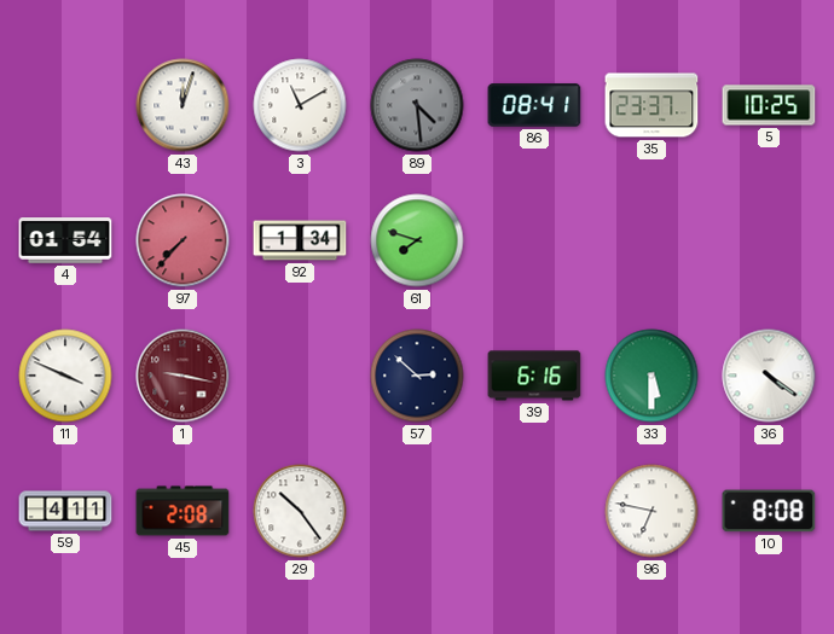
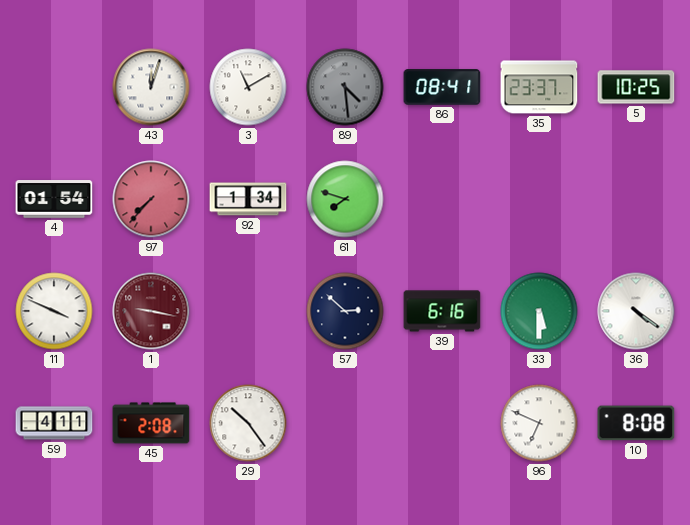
96: 6:47 -> 6:49
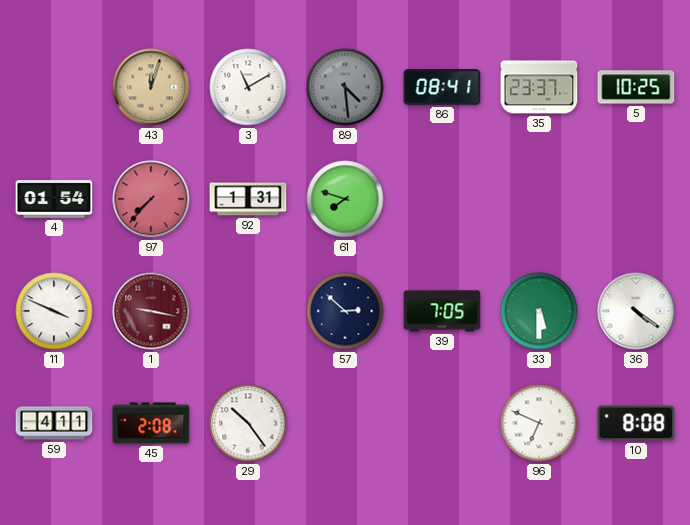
43 dial: white -> champagne
92: 1:34 -> 1:31
39: 6:16 -> 7:05
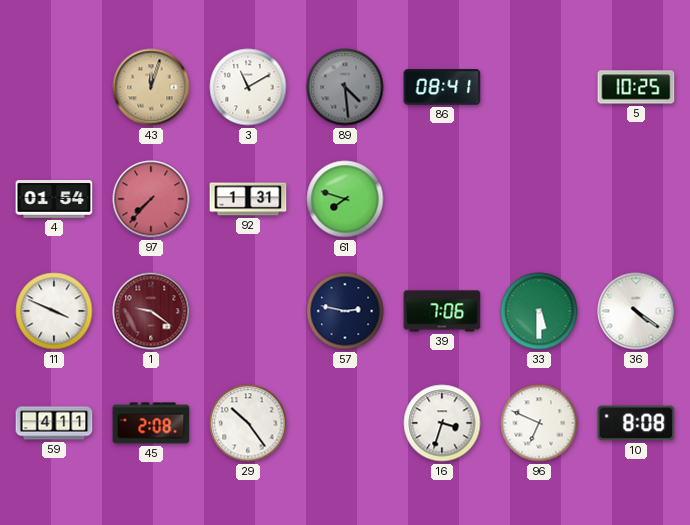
35: 23:37 -> none
1: 9:17 -> 9:21
57: 2:52 -> 2:47
39: 7:05 -> 7:06
16: none -> 3:33
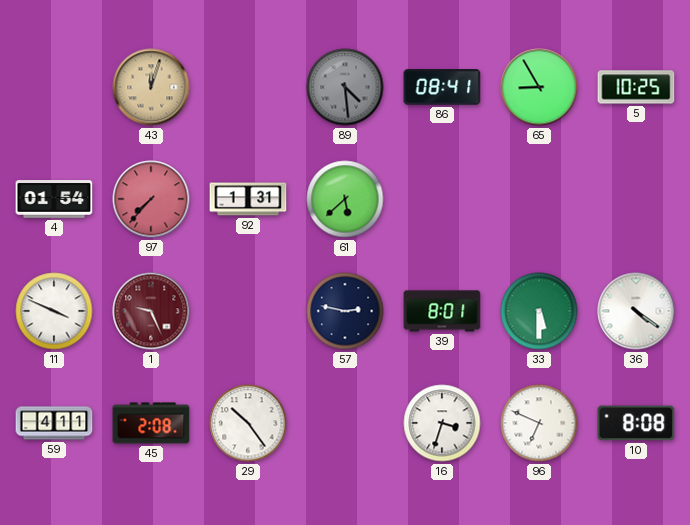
3: 11:10 -> none
65: none -> 8:55
61: 7:48 -> 5:38
1: 9:21 -> 9:26
39: 7:06 -> 8:01
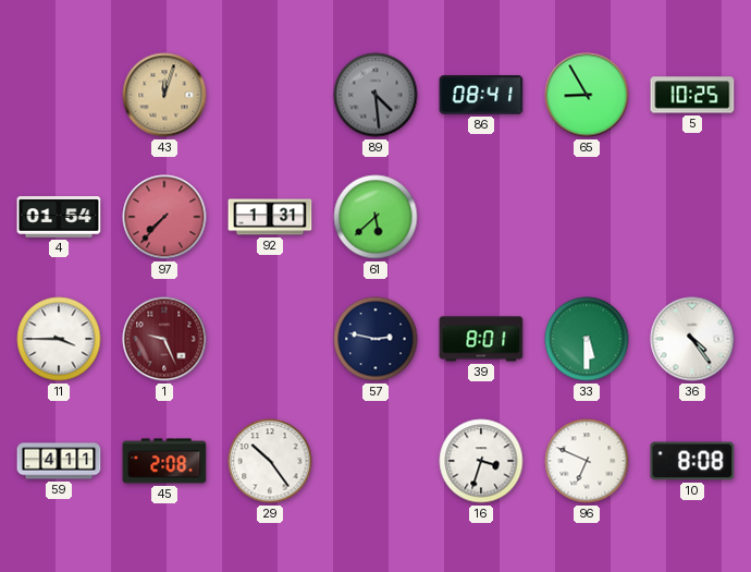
11: 3:49 -> 3:45
36: 4:21 -> 4:24
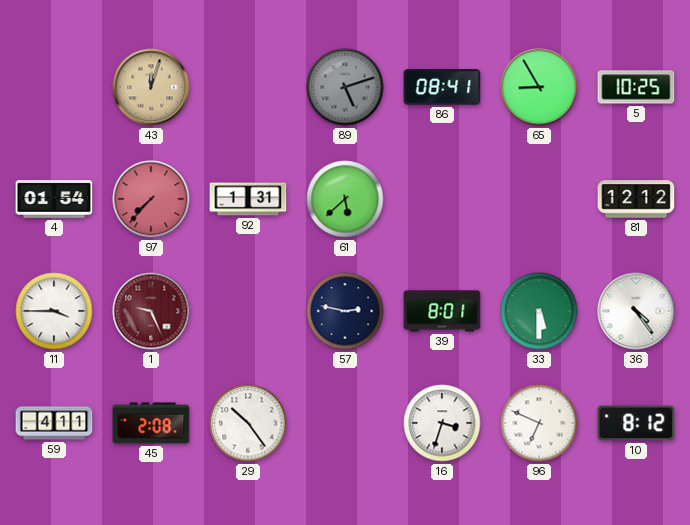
89: 4:29 -> 5:12
81: none -> 12:12
10: 8:08 -> 8:12
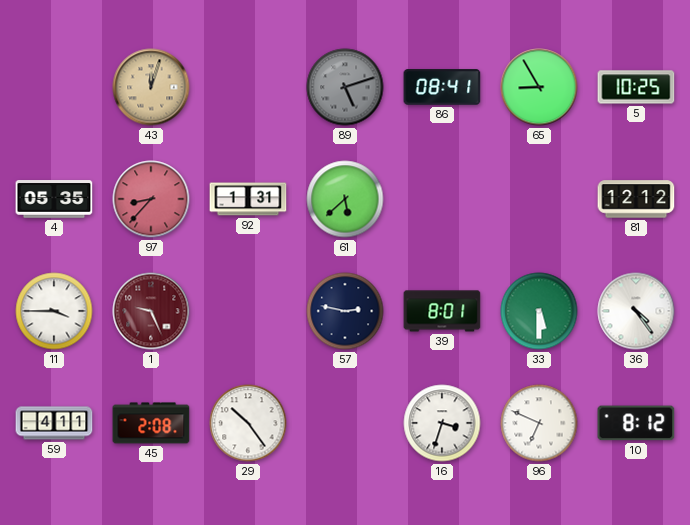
4: 01:54 -> 05:35
97: 7:37 -> 8:37
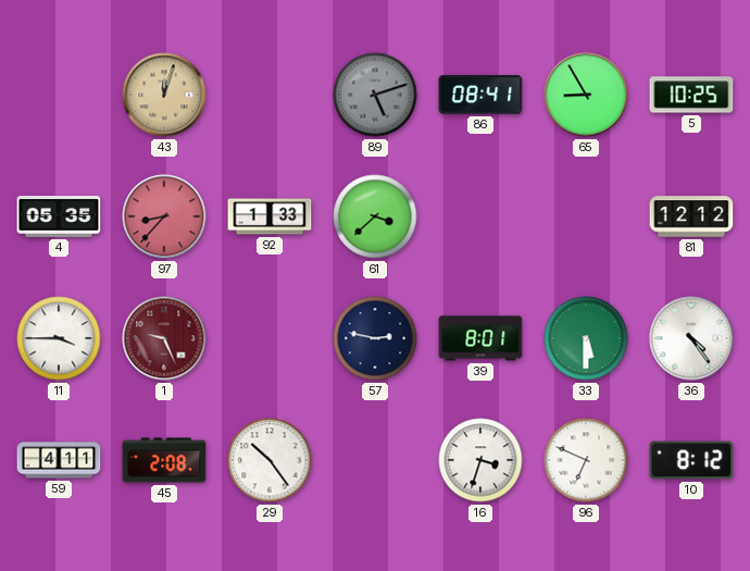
92: 1:31 -> 1:33
61: 5:38 -> 3:38
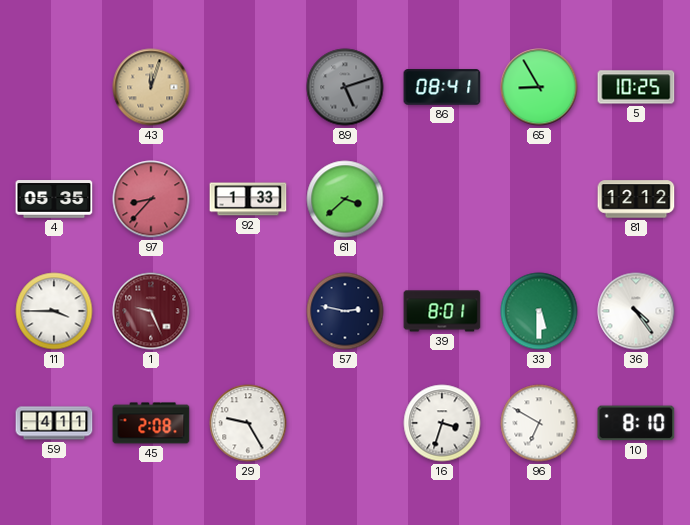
29: 10:24 -> 9:25
96: 6:49 -> 6:50
10: 8:12 -> 8:10
